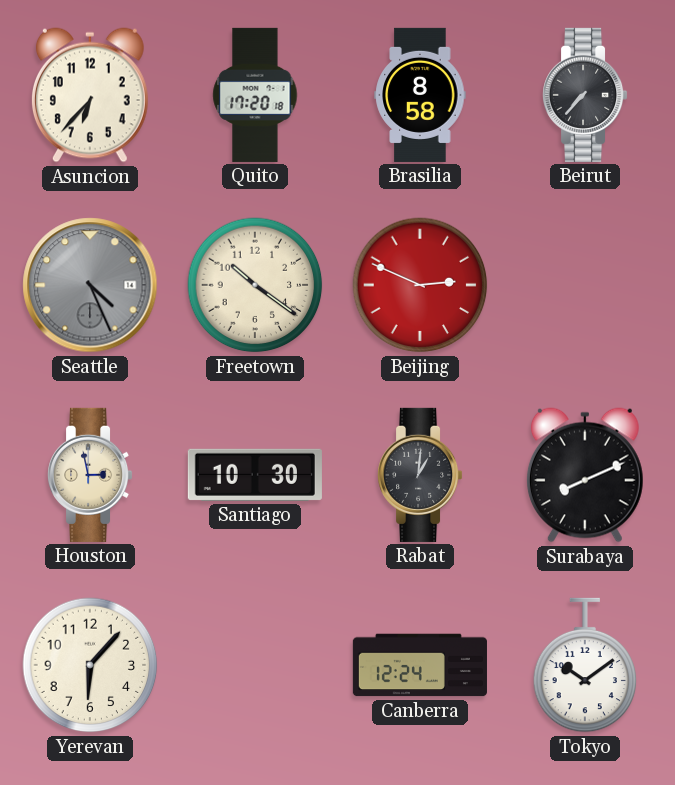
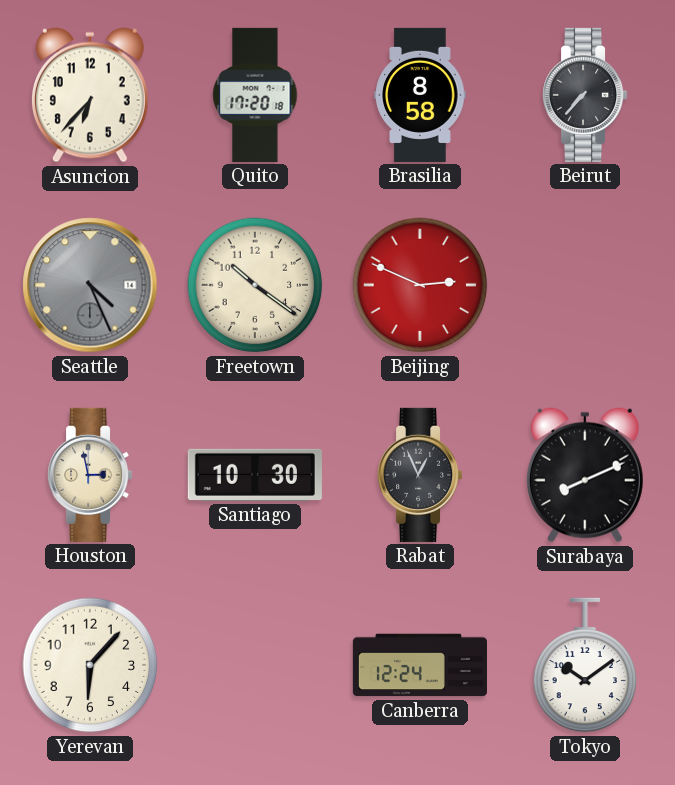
Rabat: 1:01 -> 12:56
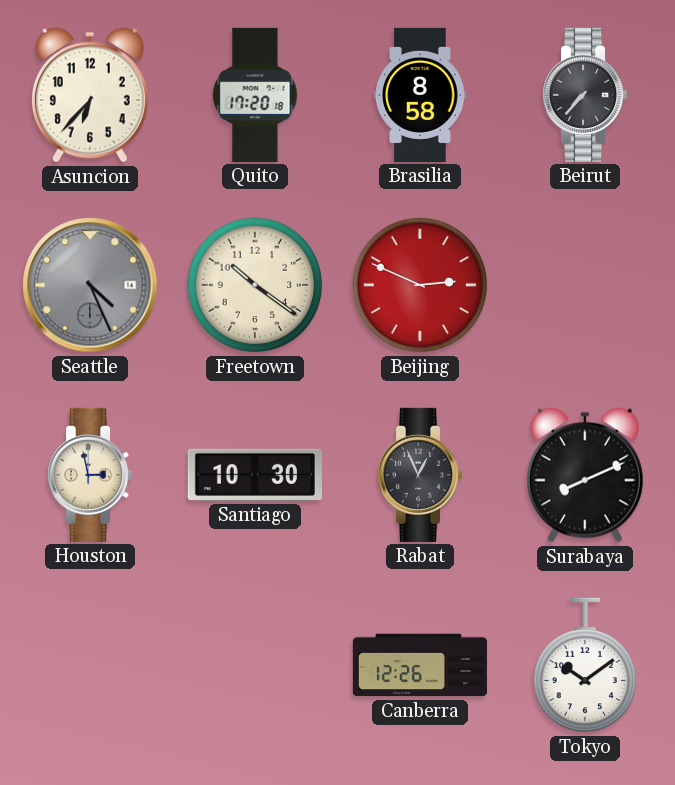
Yerevan: 6:07 -> none
Canberra: 12:24 -> 12:26
